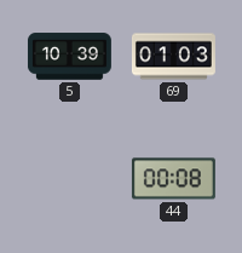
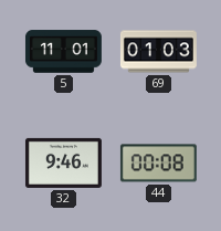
5: 10:39 -> 11:01
32: none -> 9:46
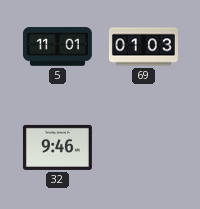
44: 00:08 -> none
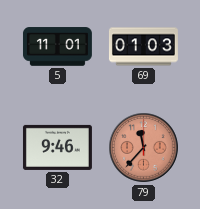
79: none -> 11:37
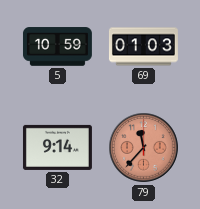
5: 11:01 -> 10:59
32: 9:46 -> 9:14
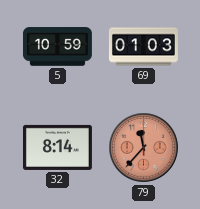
32: 9:14 -> 8:14
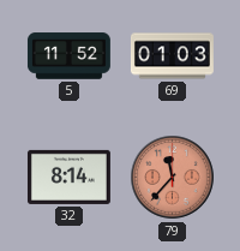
5: 10:59 -> 11:52
